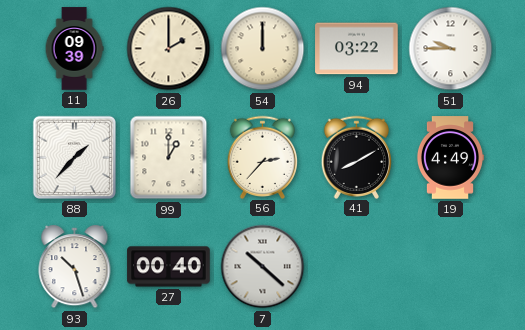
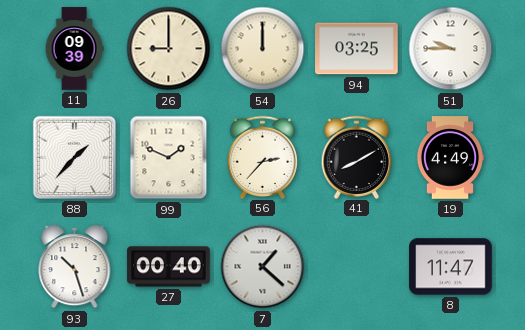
26: 2:00 -> 9:00
94: 03:22 -> 03:25
99: 1:00 -> 1:49
7: 10:22 -> 1:22
8: none -> 11:47
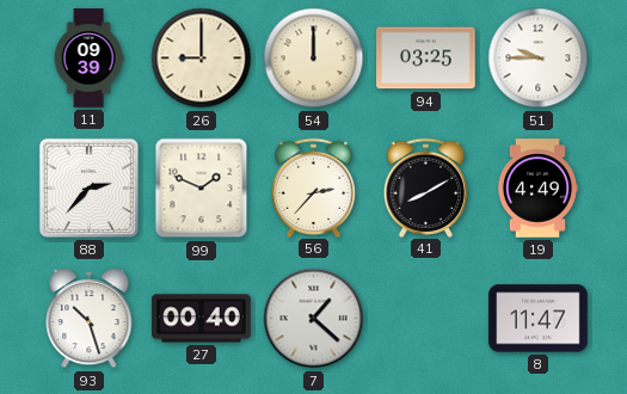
88: 1:37 -> 2:37
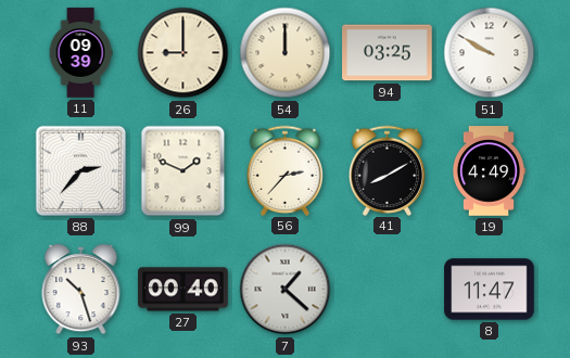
51: 9:45 -> 9:50
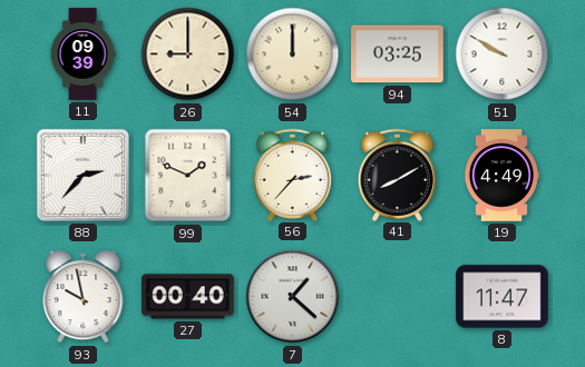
93: 10:27 -> 9:58
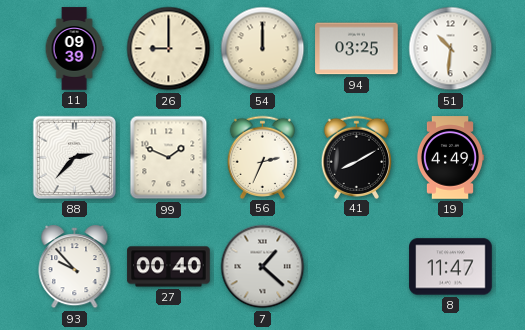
51: 9:50 -> 10:31
56: 2:37 -> 2:34
93: 9:58 -> 9:53
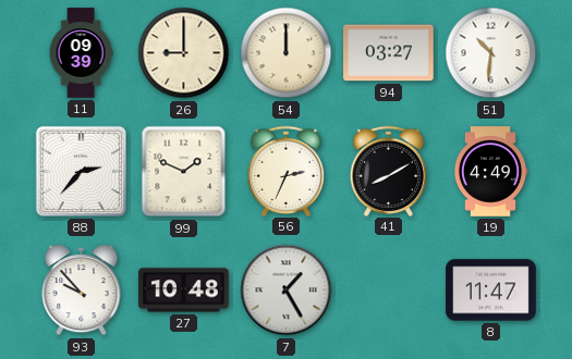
94: 03:25 -> 03:27
27: 00:40 -> 10:48
7: 1:22 -> 1:25
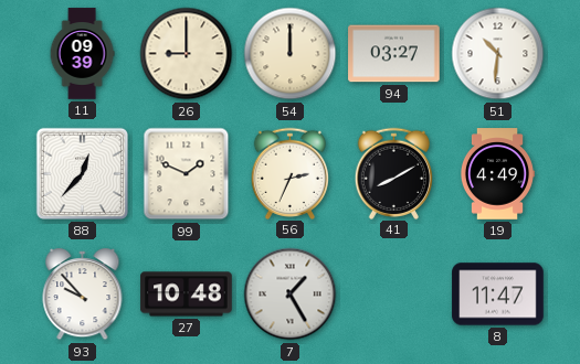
88: 2:37 -> 12:37
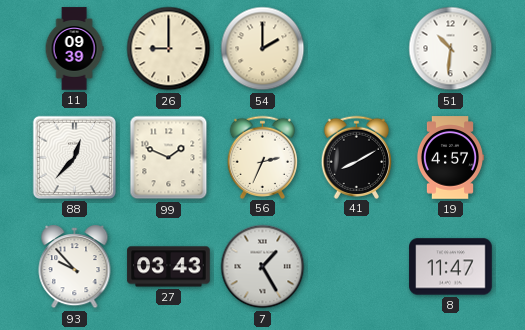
54: 12:00 -> 2:00
94: 03:27 -> none
19: 4:49 -> 4:57
27: 10:48 -> 03:43
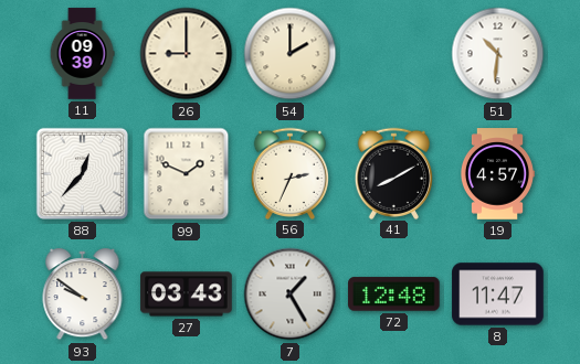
93: 9:53 -> 9:51
72: none -> 12:48
